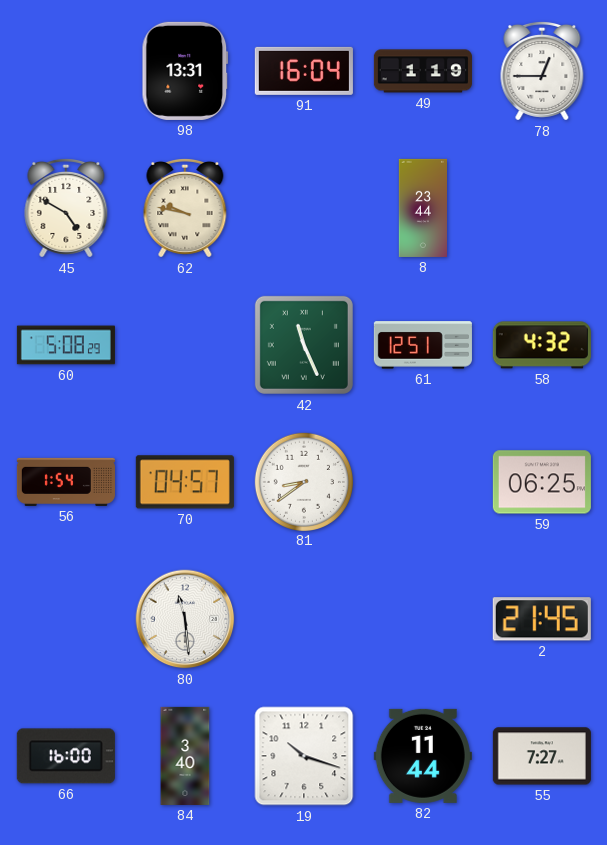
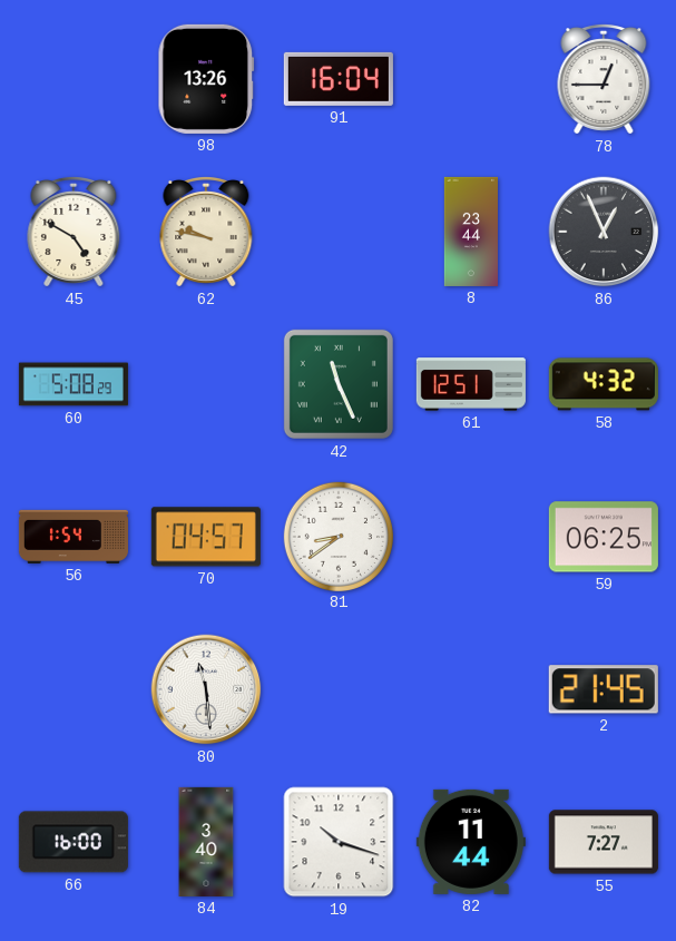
98: 13:31 -> 13:26
49: 1:19 -> none
86: none -> 12:56
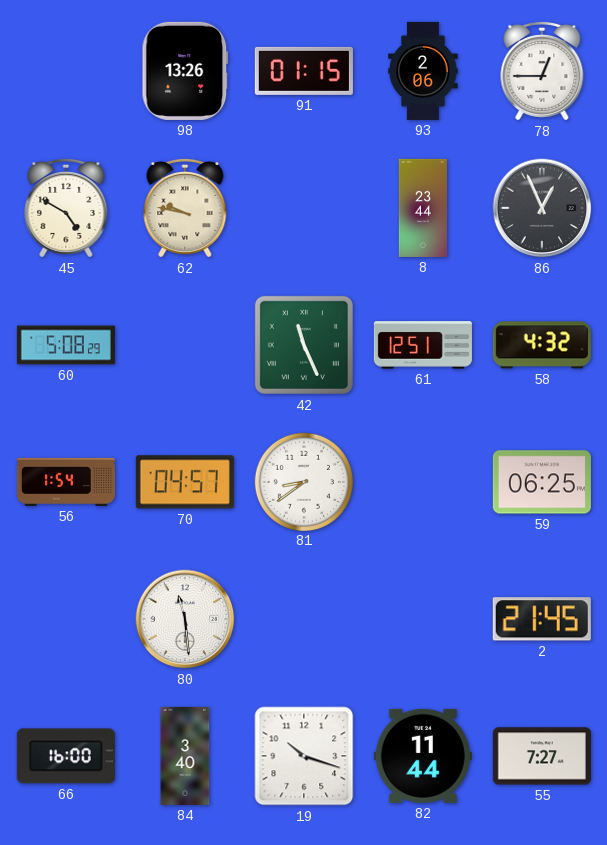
91: 16:04 -> 01:15
93: none -> 2:06
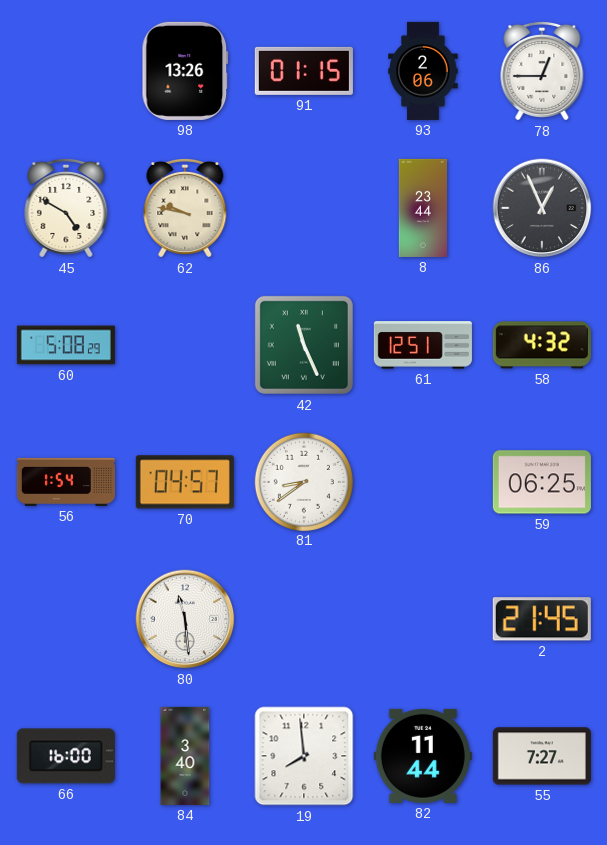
19: 10:18 -> 7:59
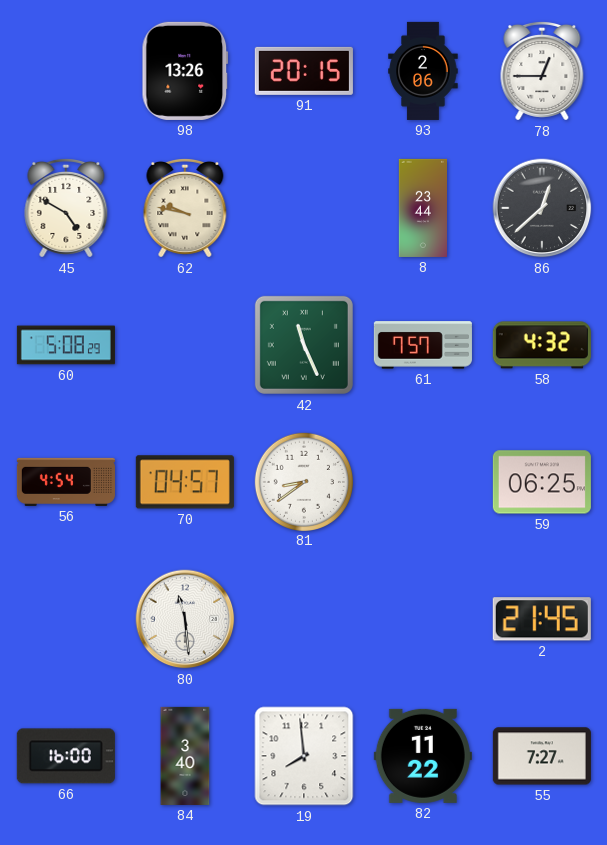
91: 01:15 -> 20:15
86: 12:56 -> 12:38
61: 12:51 -> 7:57
56: 1:54 -> 4:54
82: 11:44 -> 11:22
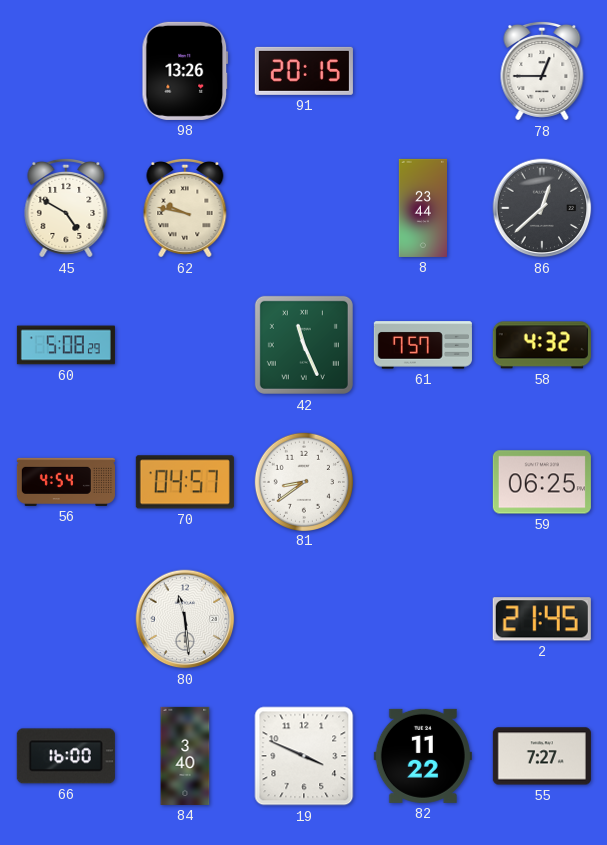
93: 2:06 -> none
19: 7:59 -> 3:49
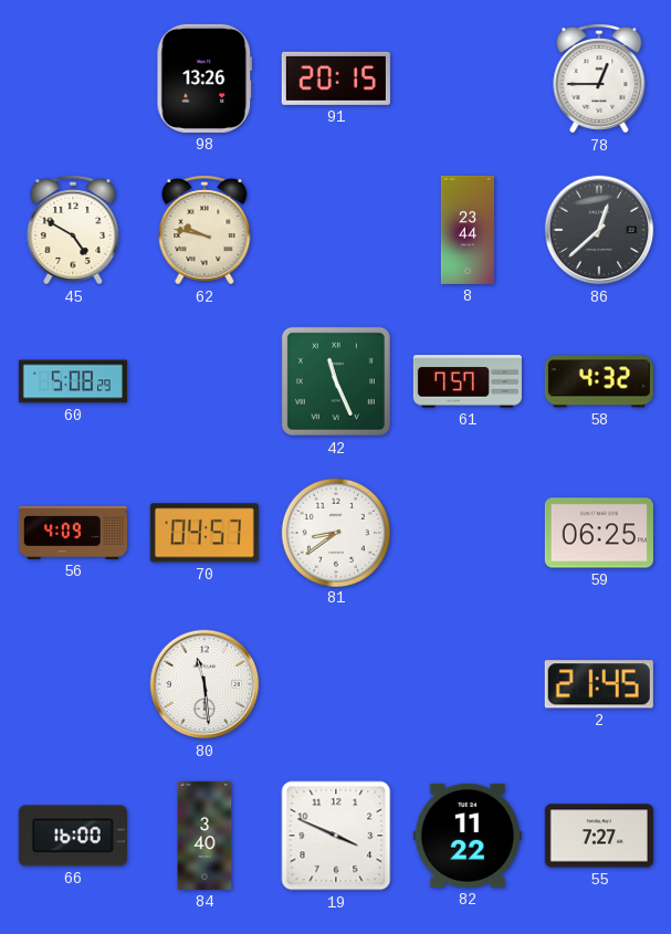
56: 4:54 -> 4:09
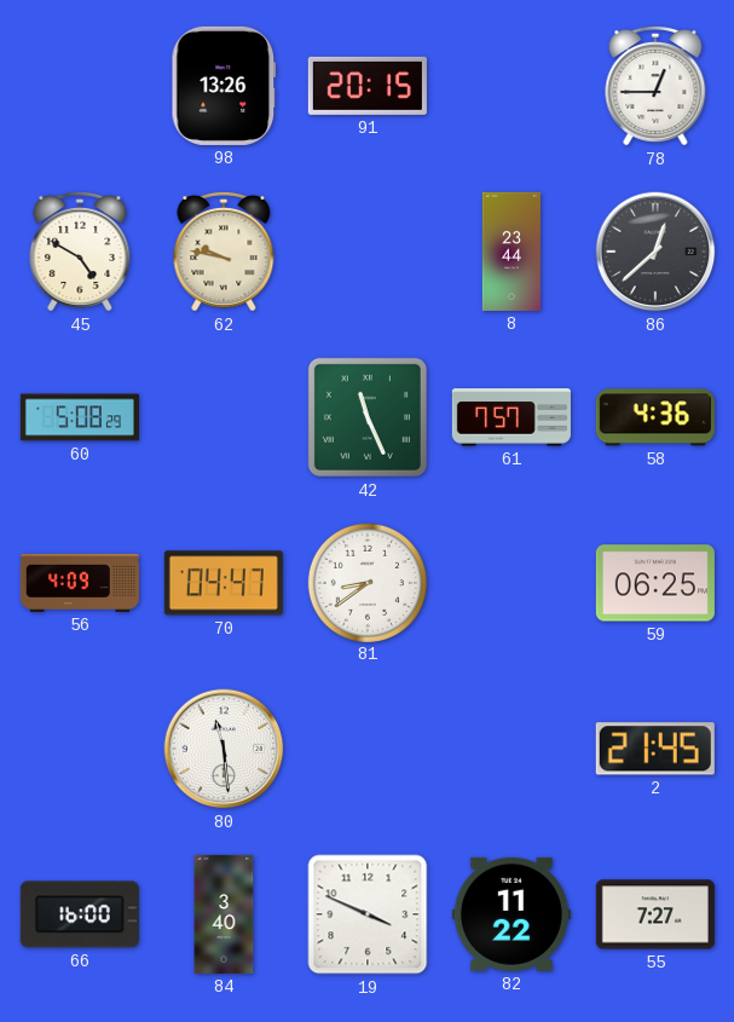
58: 4:32 -> 4:36
70: 04:57 -> 04:47
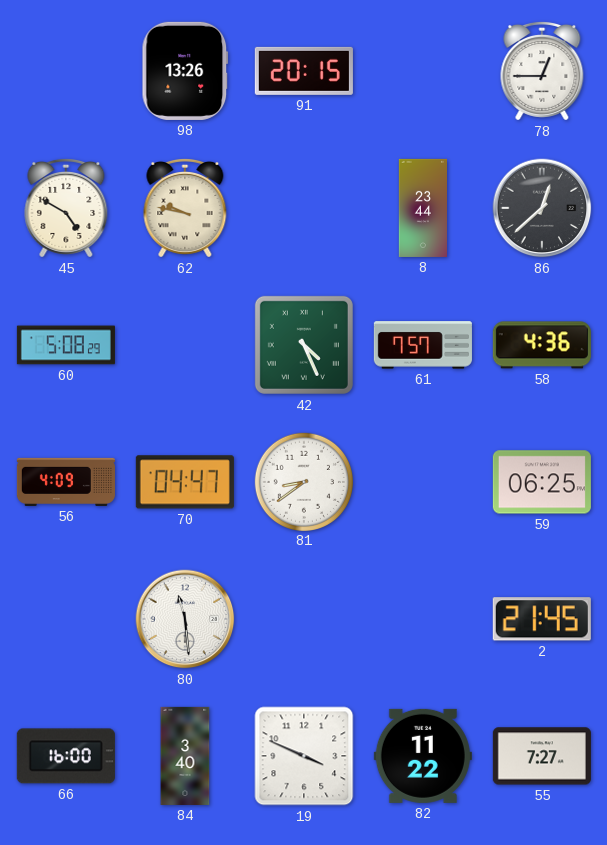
42: 11:26 -> 4:26
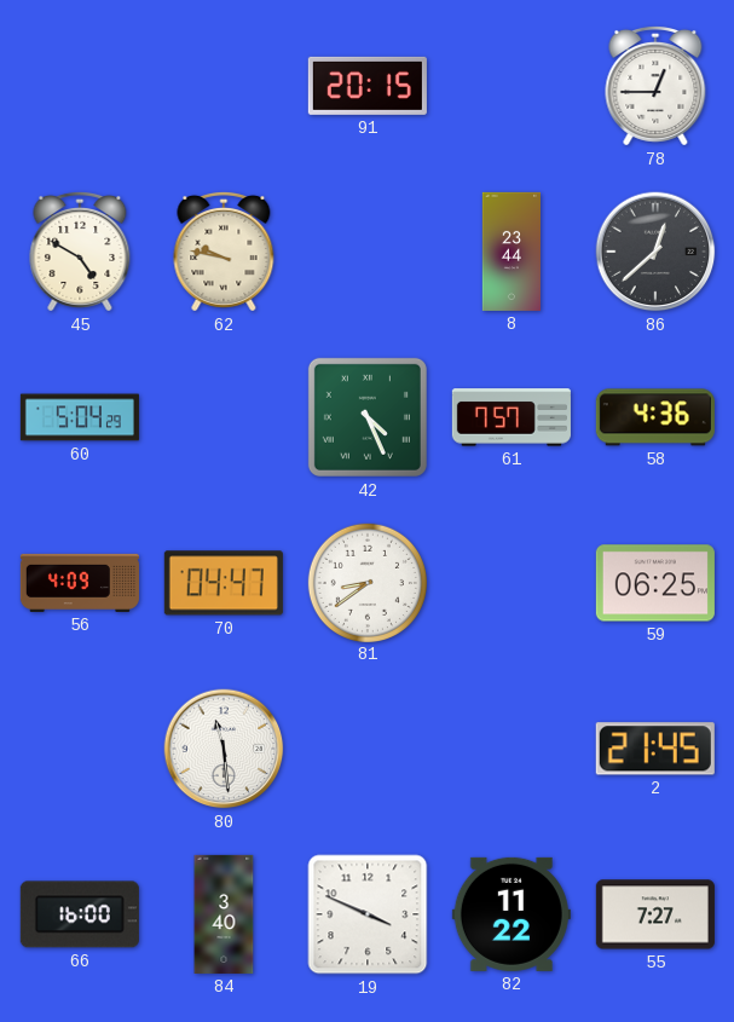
98: 13:26 -> none
60: 5:08 -> 5:04
